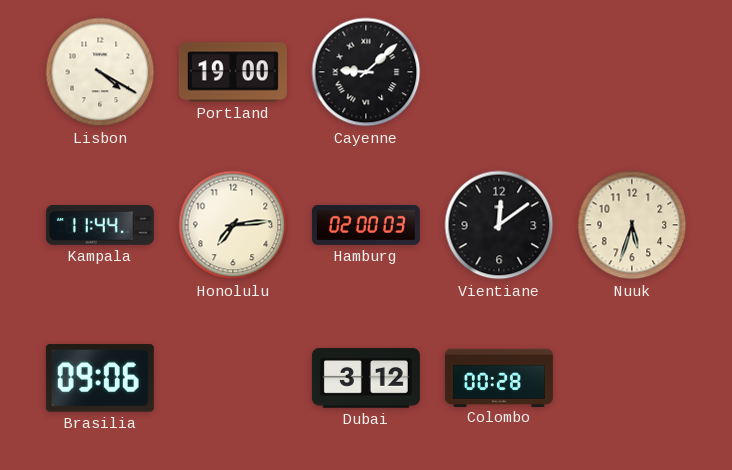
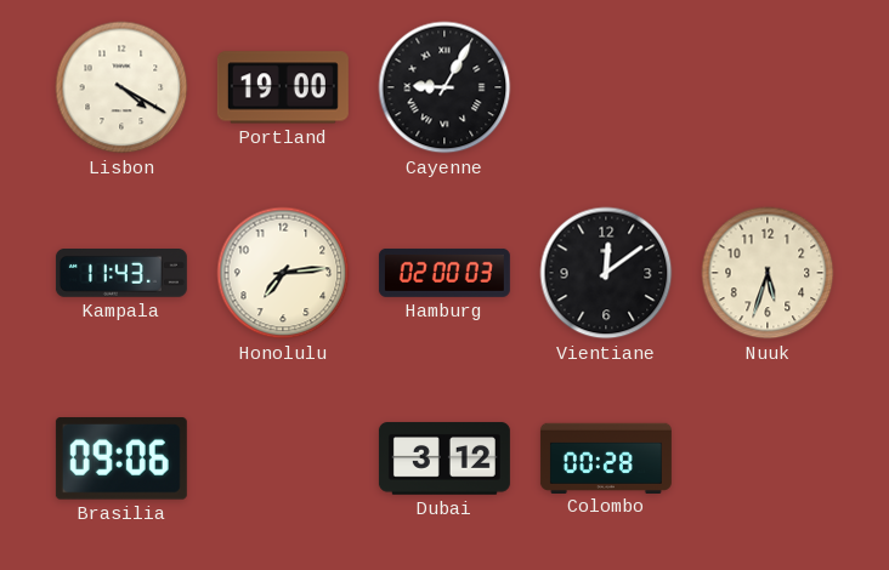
Cayenne: 9:08 -> 9:05
Kampala: 11:44 -> 11:43
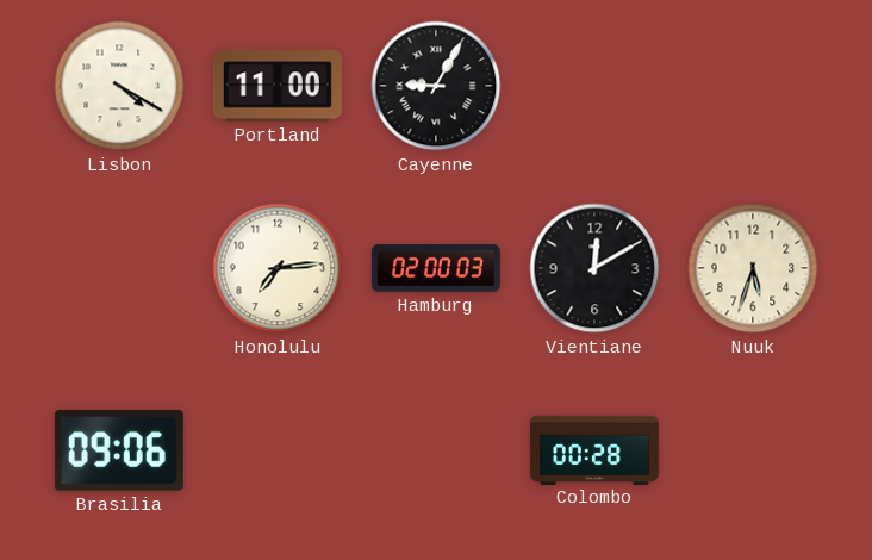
Portland: 19:00 -> 11:00
Kampala: 11:43 -> none
Vientiane: 12:09 -> 12:10
Dubai: 3:12 -> none
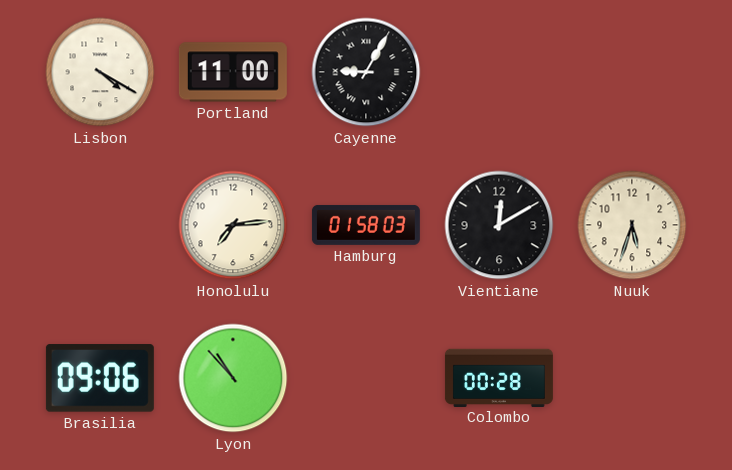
Hamburg: 02:00 -> 01:58
Lyon: none -> 10:53
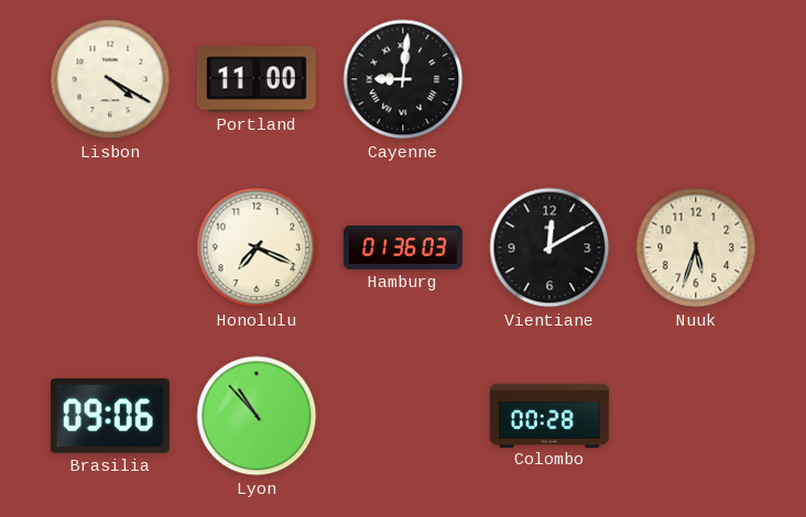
Cayenne: 9:05 -> 9:01
Honolulu: 7:14 -> 7:19
Hamburg: 01:58 -> 01:36
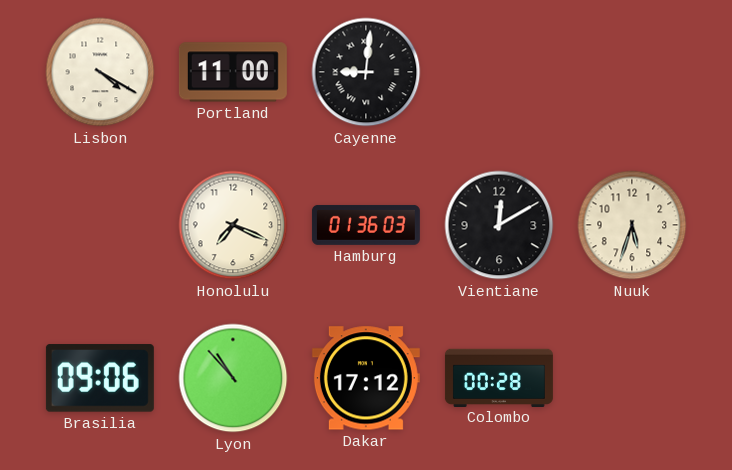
Dakar: none -> 17:12
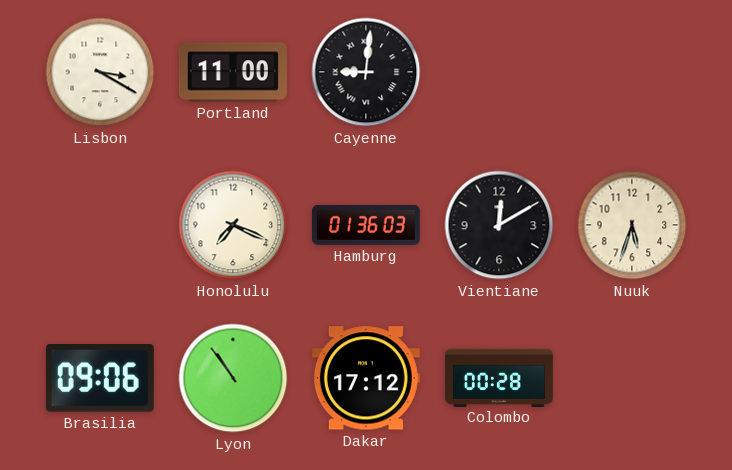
Lisbon: 4:20 -> 3:20
Lyon: 10:53 -> 10:54
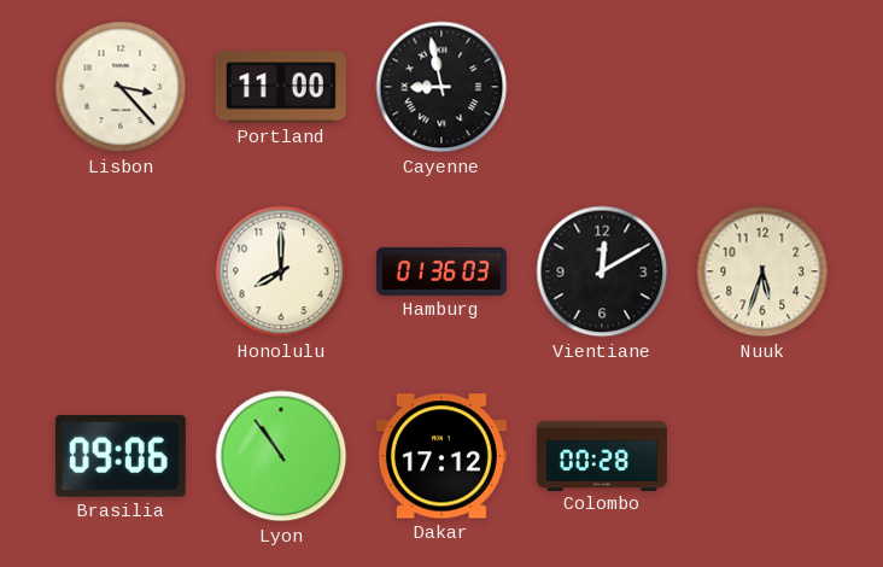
Lisbon: 3:20 -> 3:23
Cayenne: 9:01 -> 8:58
Honolulu: 7:19 -> 8:00
